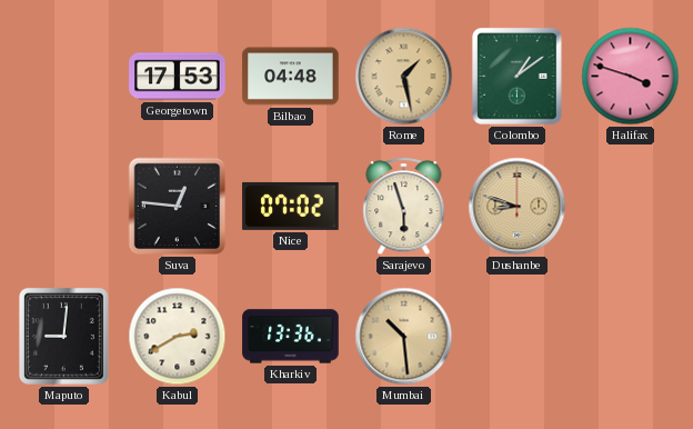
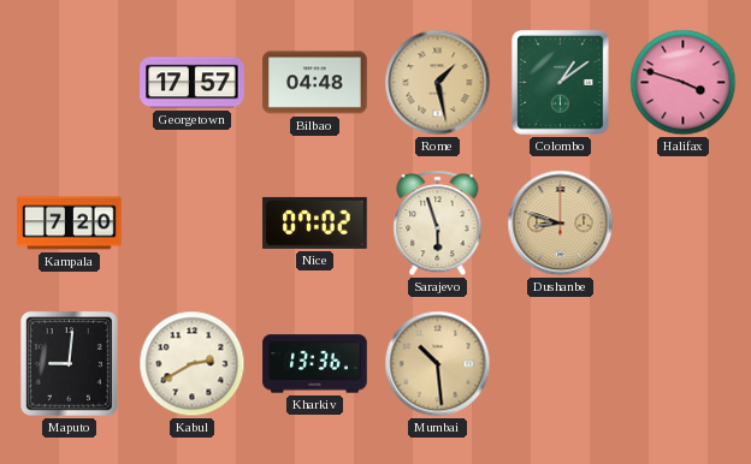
Georgetown: 17:53 -> 17:57
Kampala: none -> 7:20
Suva: 12:46 -> none
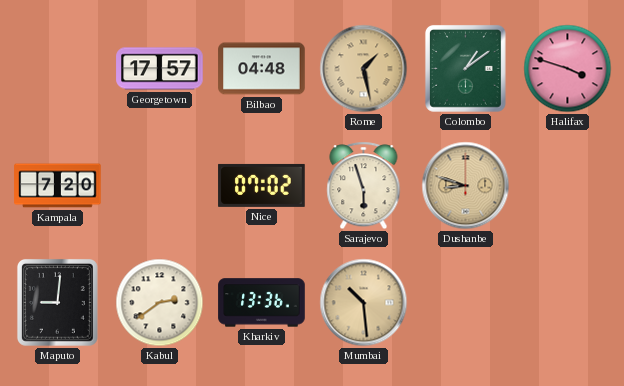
Kabul: 2:40 -> 2:39
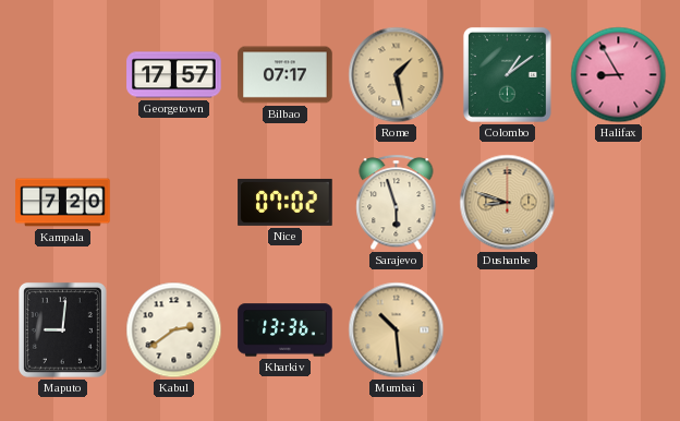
Bilbao: 04:48 -> 07:17
Halifax: 3:48 -> 8:55
